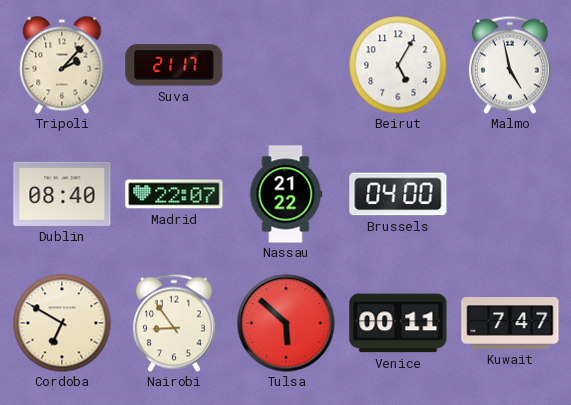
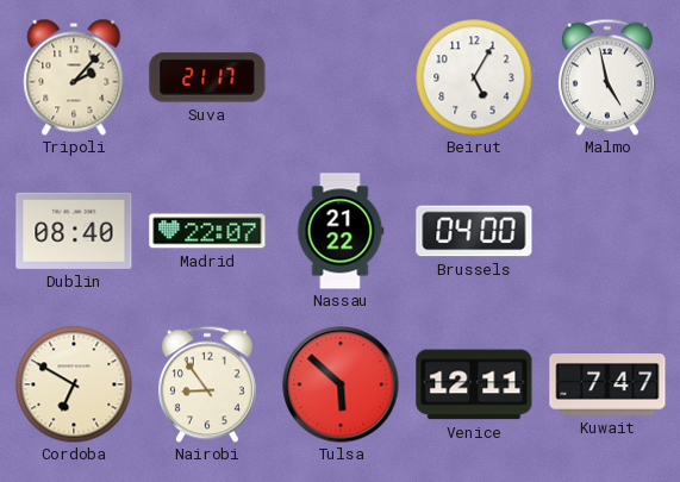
Venice: 00:11 -> 12:11
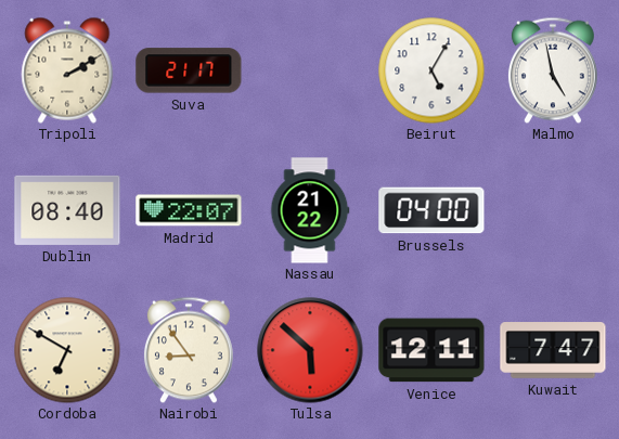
Tripoli: 2:07 -> 2:10
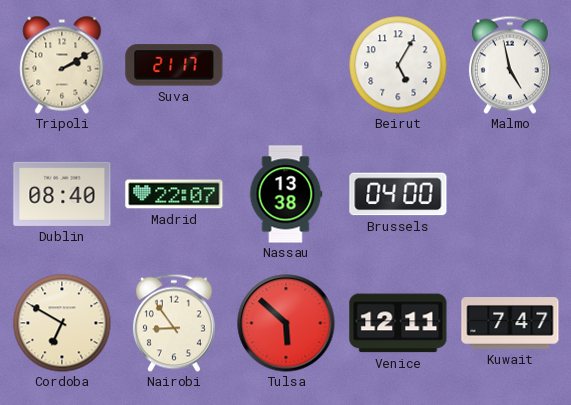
Nassau: 21:22 -> 13:38
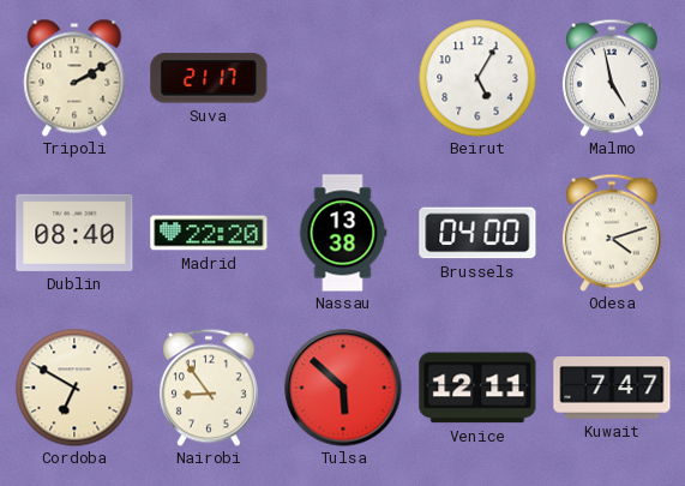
Madrid: 22:07 -> 22:20
Odesa: none -> 4:12
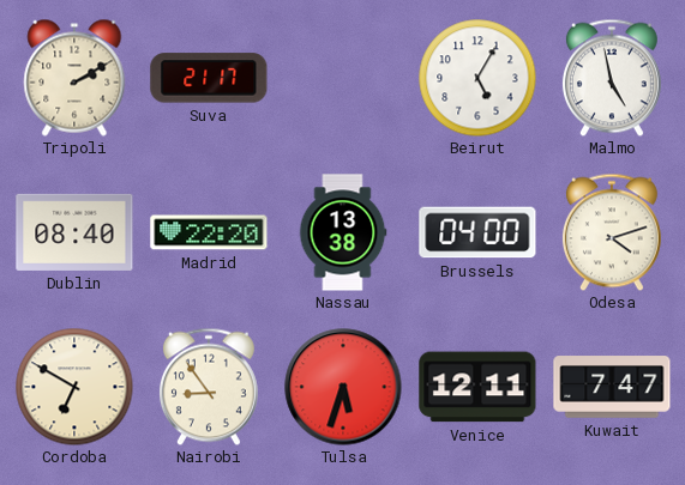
Tulsa: 5:52 -> 5:33
